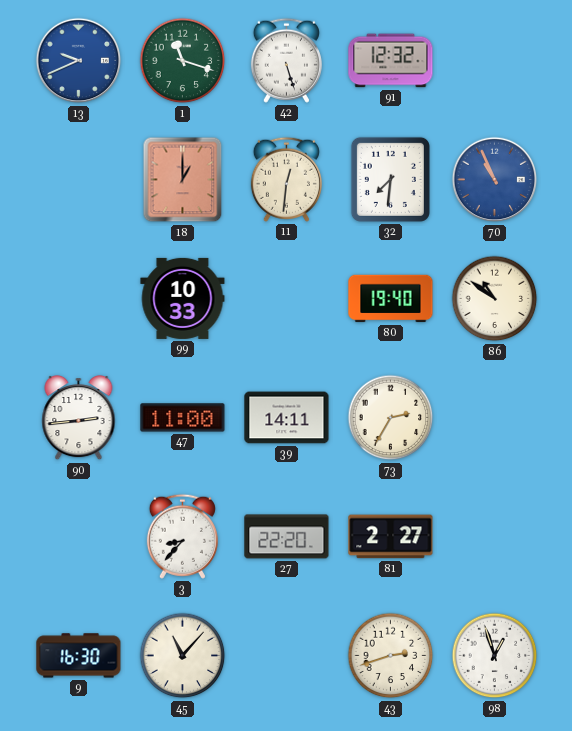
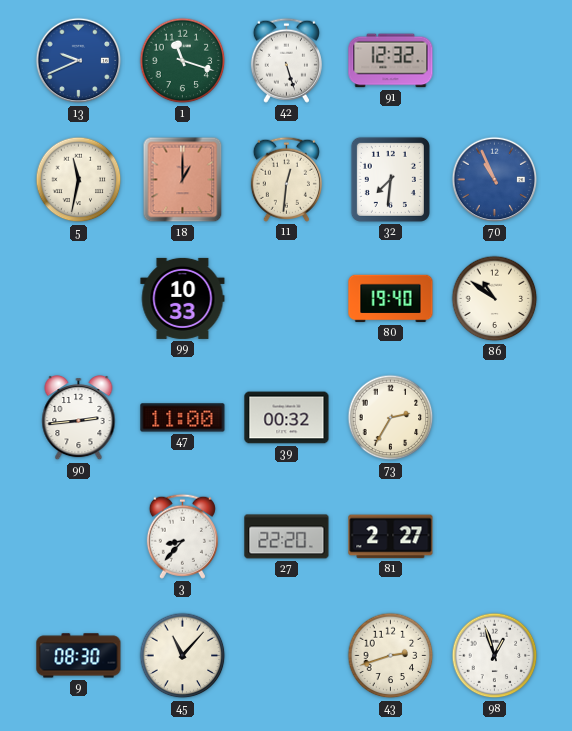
5: none -> 11:32
39: 14:11 -> 00:32
9: 16:30 -> 08:30
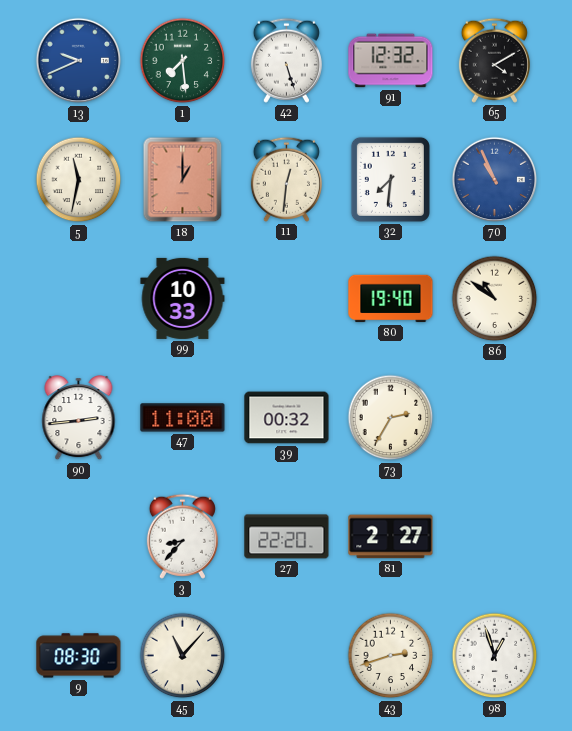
1: 11:18 -> 7:29
65: none -> 4:10
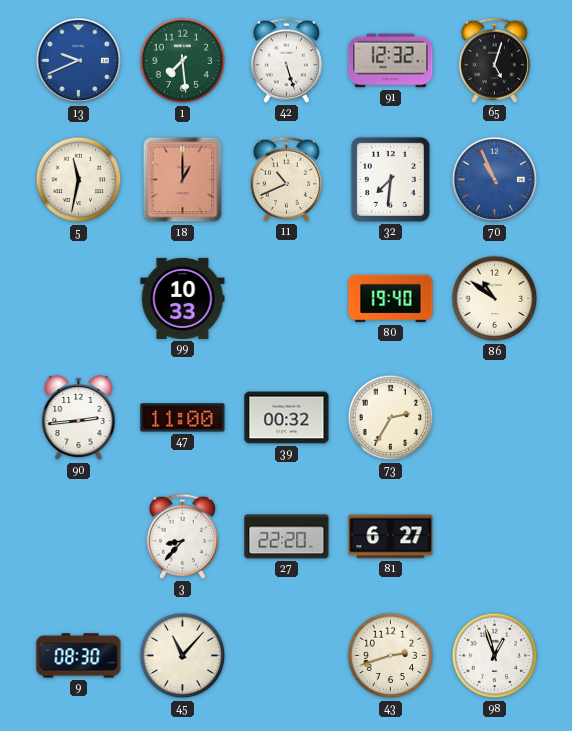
65: 4:10 -> 5:03
11: 12:31 -> 10:41
81: 2:27 -> 6:27
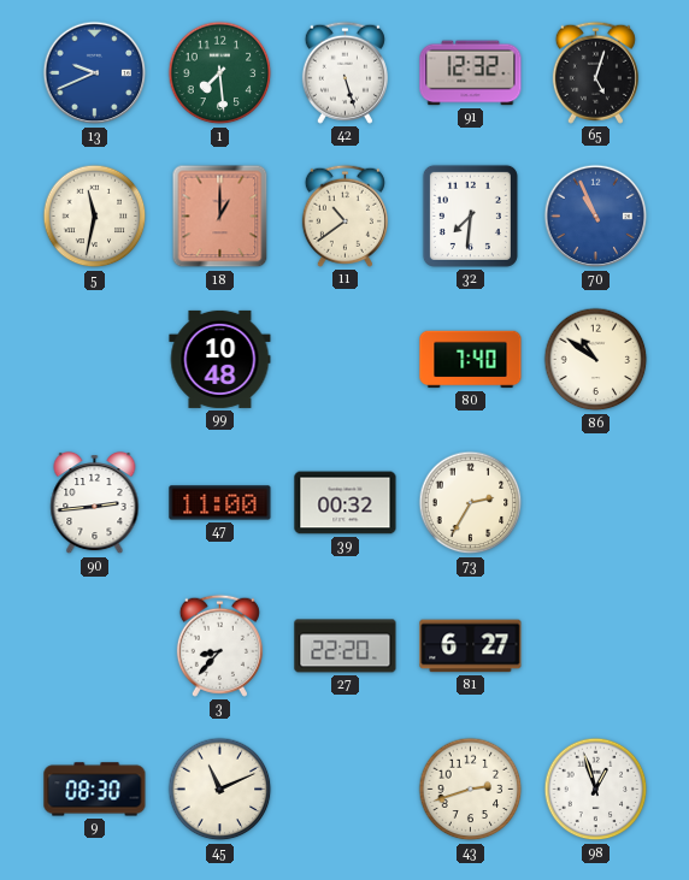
11: 10:41 -> 10:39
99: 10:33 -> 10:48
80: 19:40 -> 7:40
45: 11:07 -> 11:11
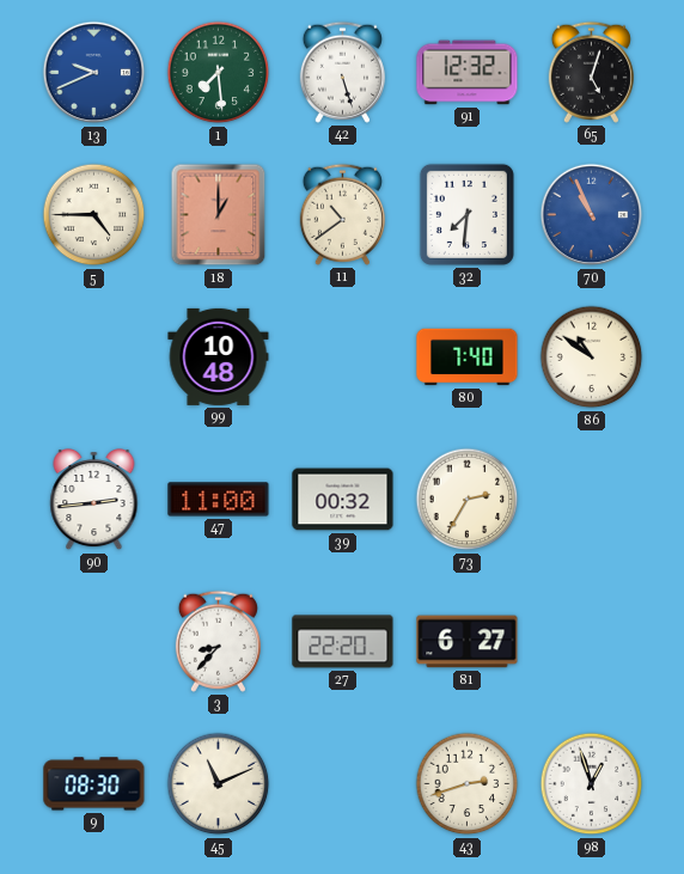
5: 11:32 -> 4:45
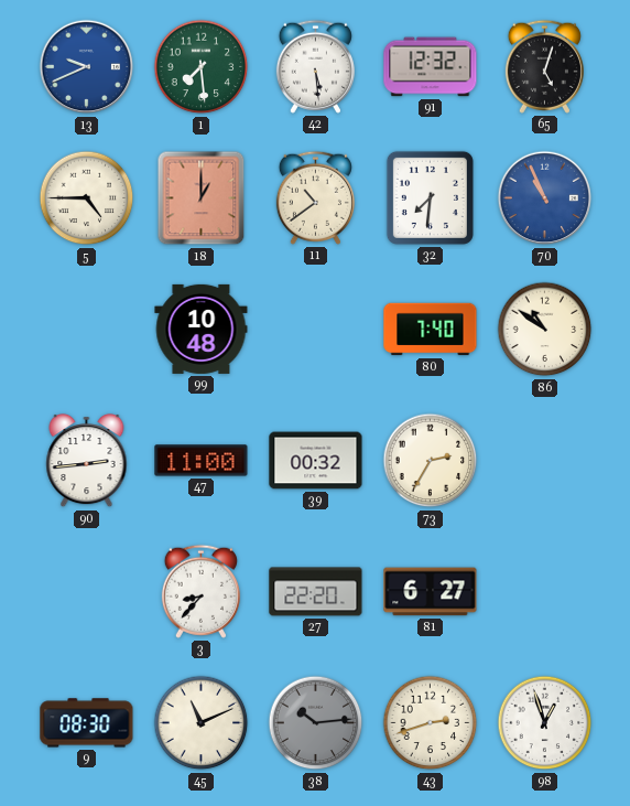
42: 5:27 -> 5:29
38: none -> 10:14
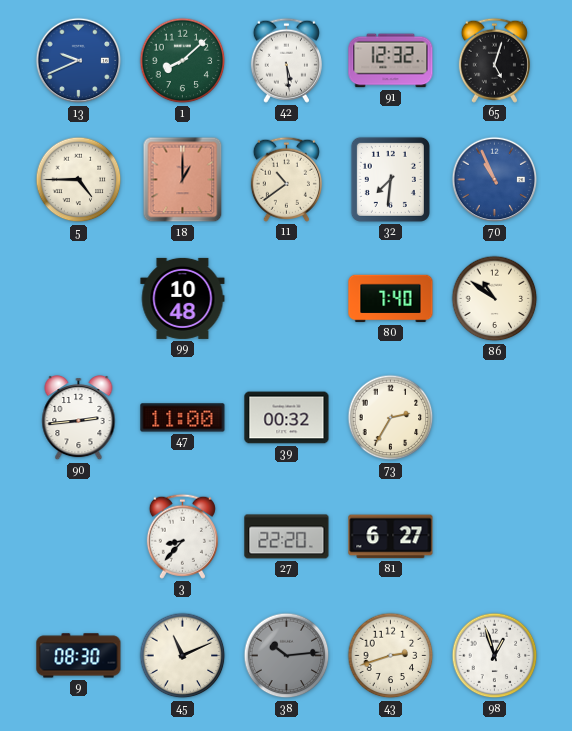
1: 7:29 -> 8:08
